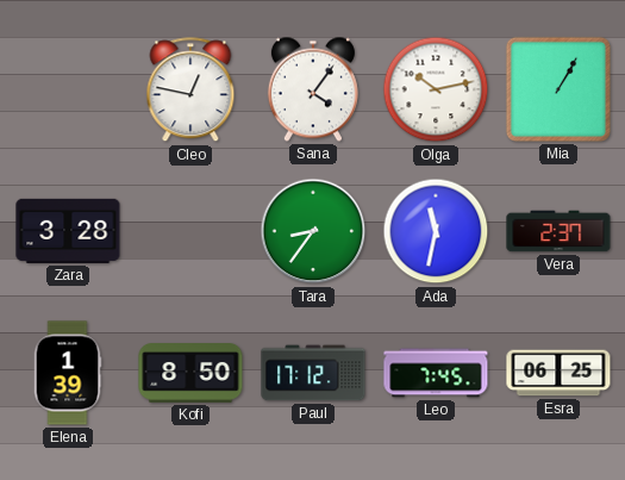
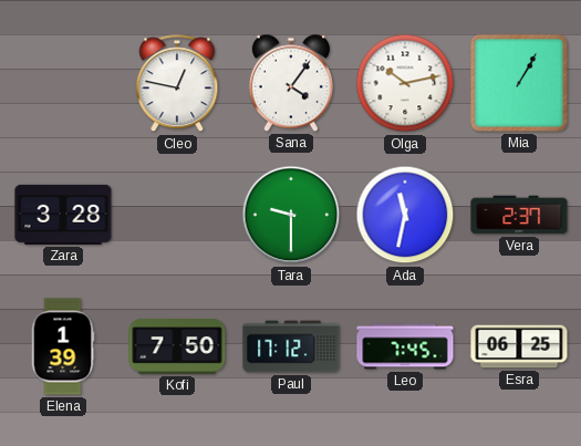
Tara: 8:36 -> 9:30
Kofi: 8:50 -> 7:50
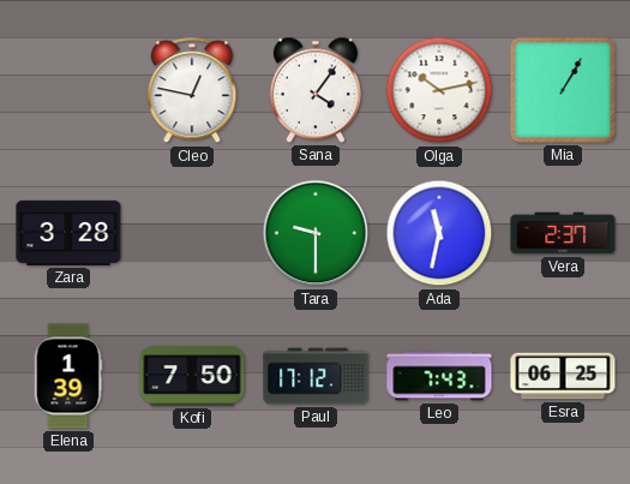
Leo: 7:45 -> 7:43
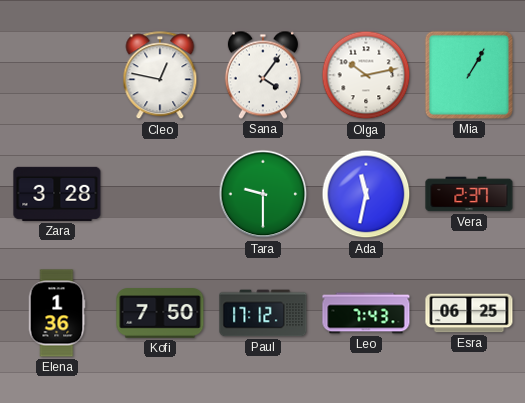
Elena: 1:39 -> 1:36
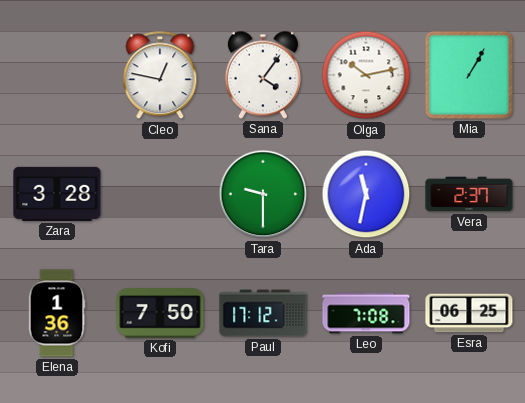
Leo: 7:43 -> 7:08
